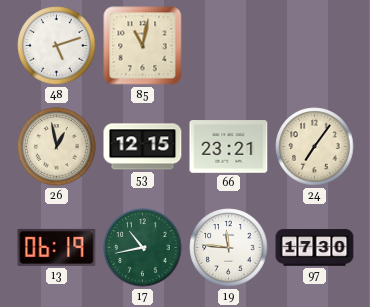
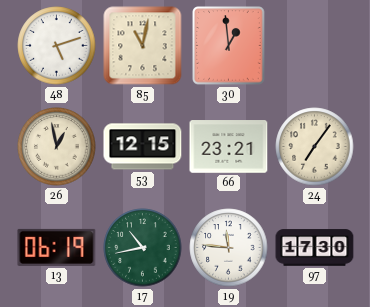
30: none -> 12:59
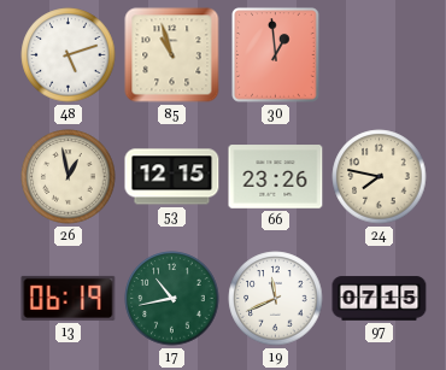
85: 11:02 -> 10:57
66: 23:21 -> 23:26
24: 7:06 -> 7:47
19: 11:46 -> 11:41
97: 17:30 -> 07:15
